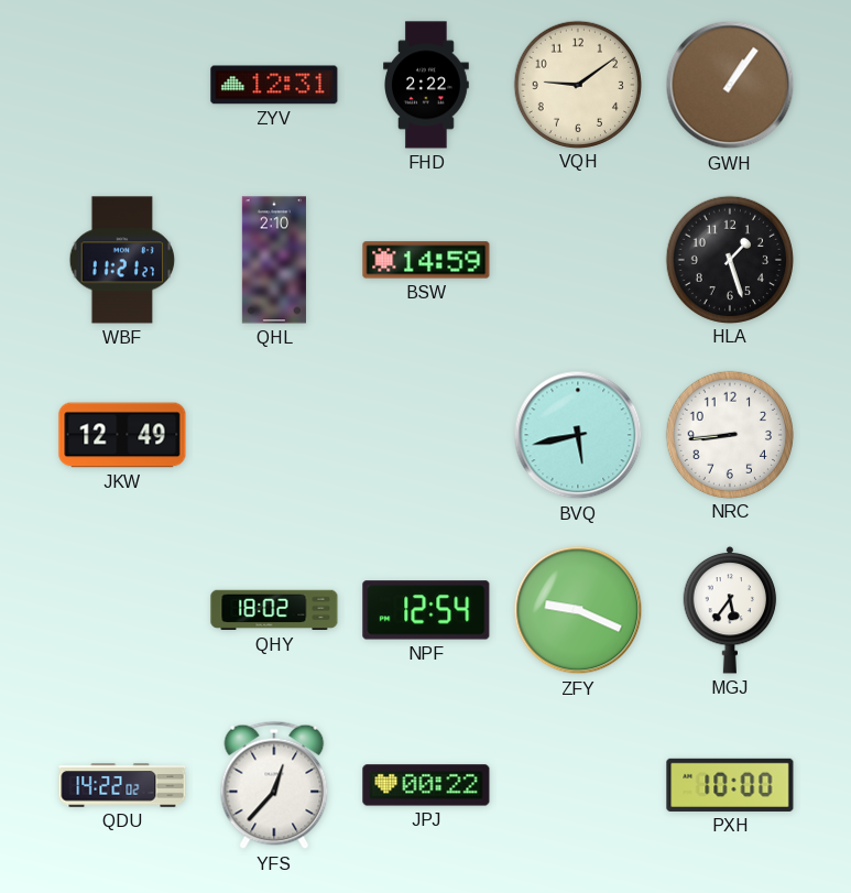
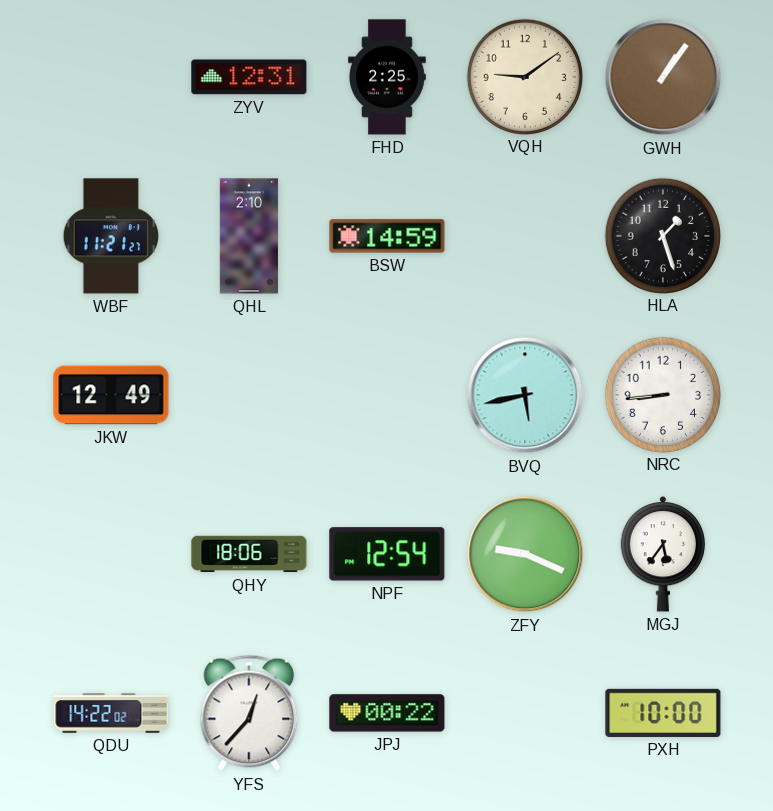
FHD: 2:22 -> 2:25
QHY: 18:02 -> 18:06
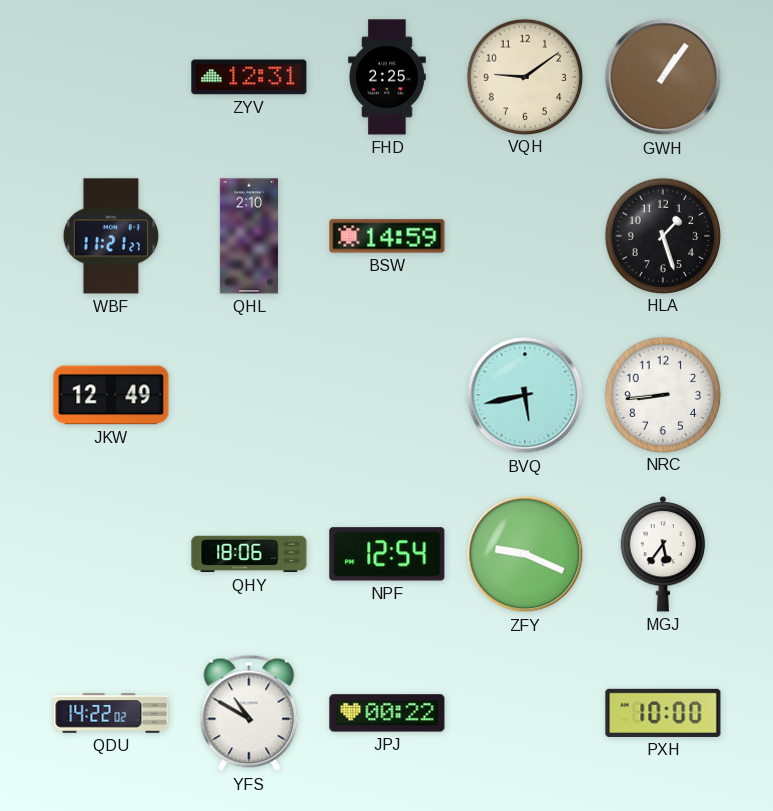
YFS: 12:37 -> 10:50
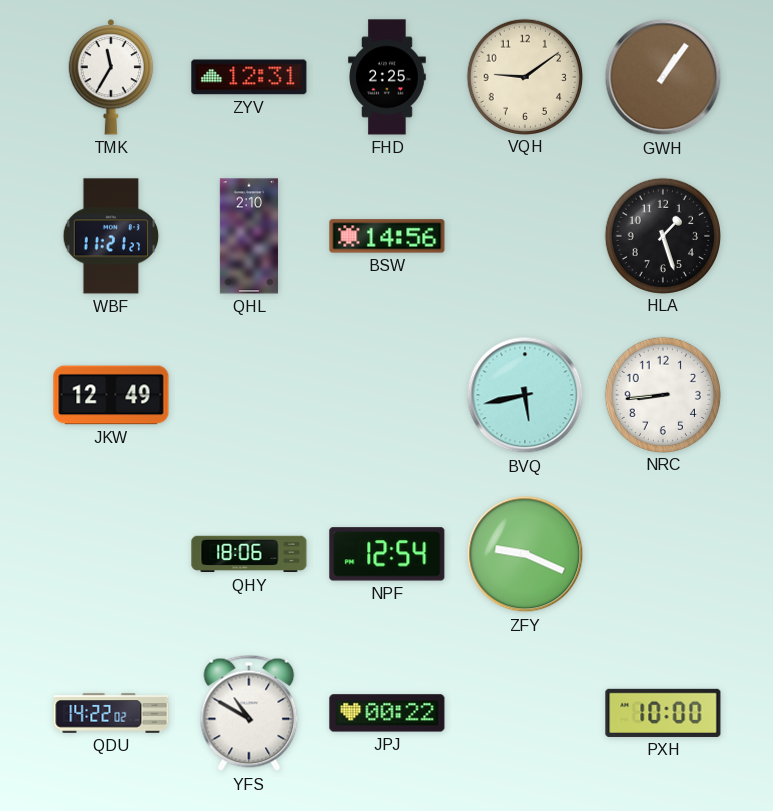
TMK: none -> 11:35
BSW: 14:59 -> 14:56
MGJ: 5:36 -> none
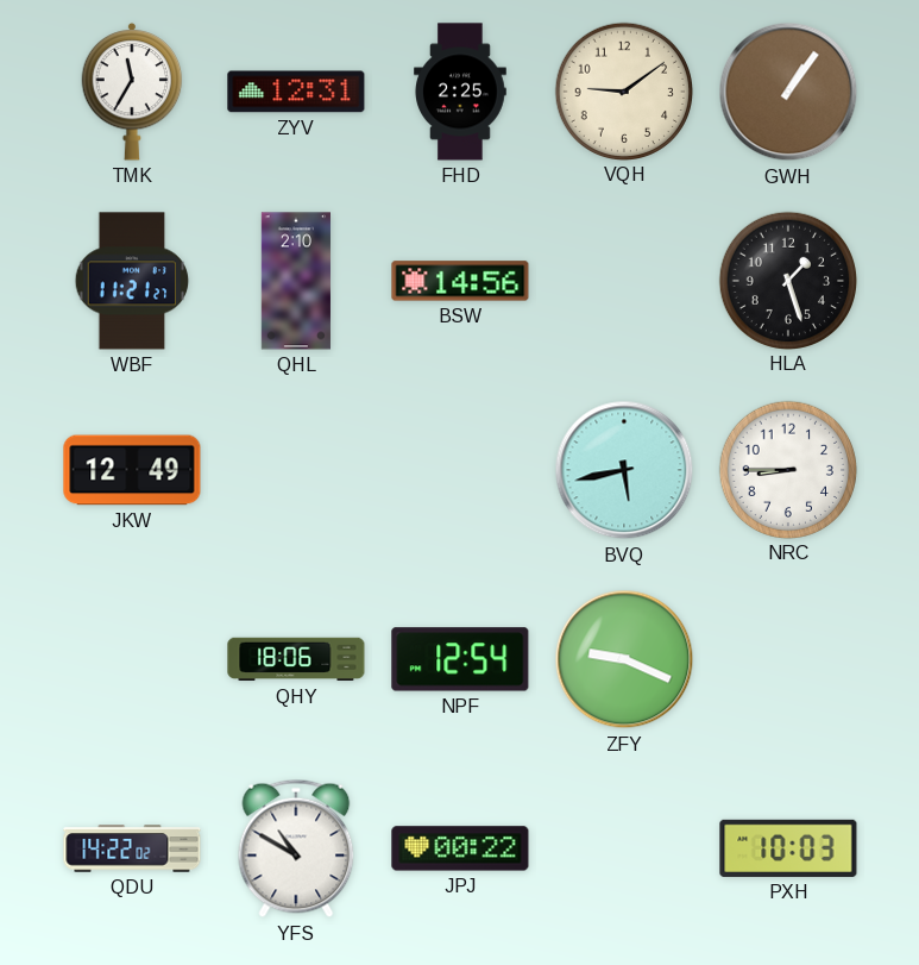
NRC: 8:44 -> 8:45
PXH: 10:00 -> 10:03
